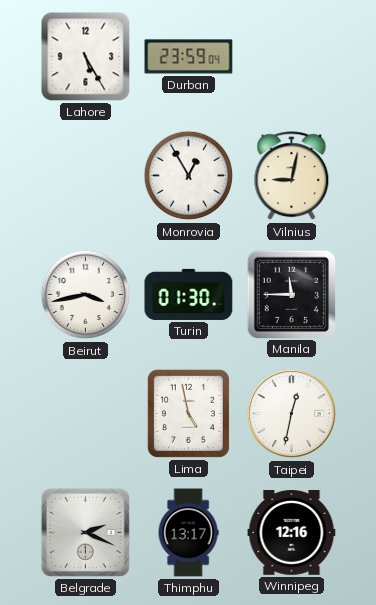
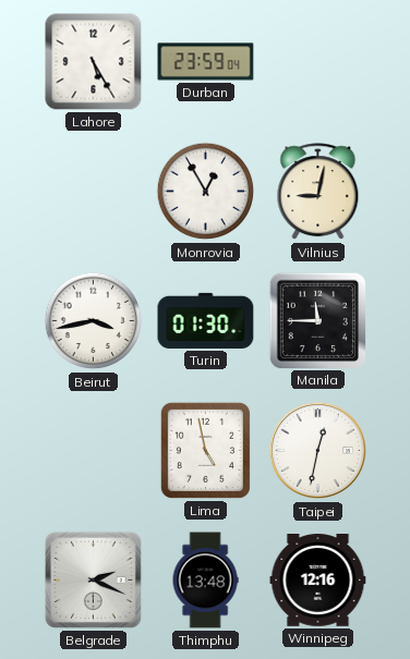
Thimphu: 13:17 -> 13:48
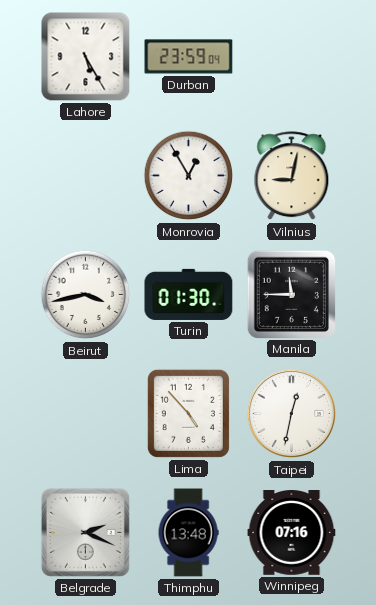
Lima: 4:58 -> 4:53
Winnipeg: 12:16 -> 07:16
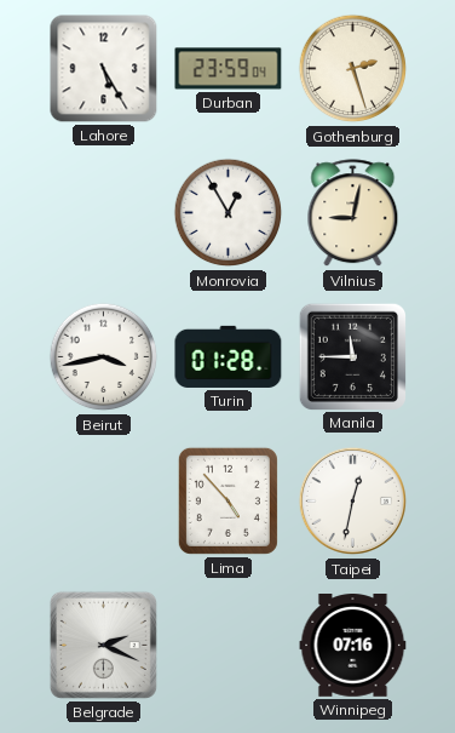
Gothenburg: none -> 2:27
Turin: 01:30 -> 01:28
Thimphu: 13:48 -> none
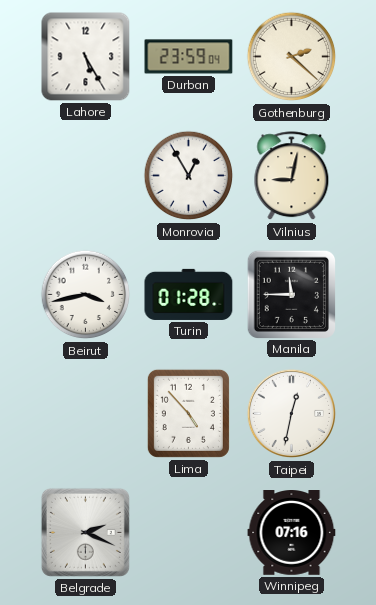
Gothenburg: 2:27 -> 2:22
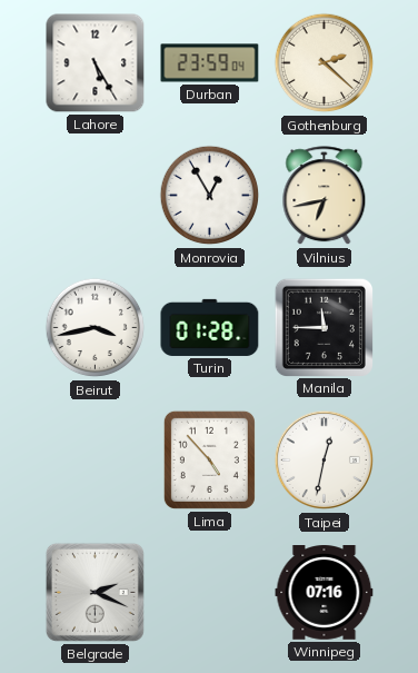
Vilnius: 9:02 -> 6:43
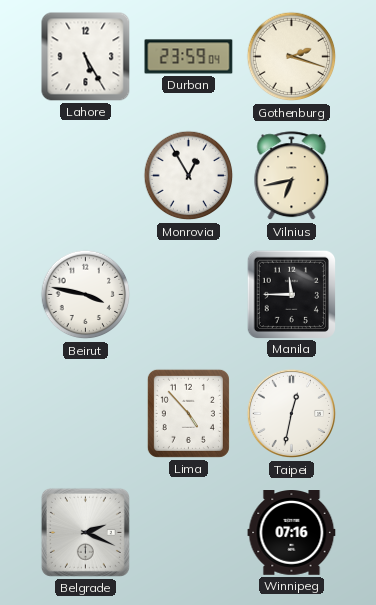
Gothenburg: 2:22 -> 2:18
Beirut: 3:43 -> 3:47
Turin: 01:28 -> none
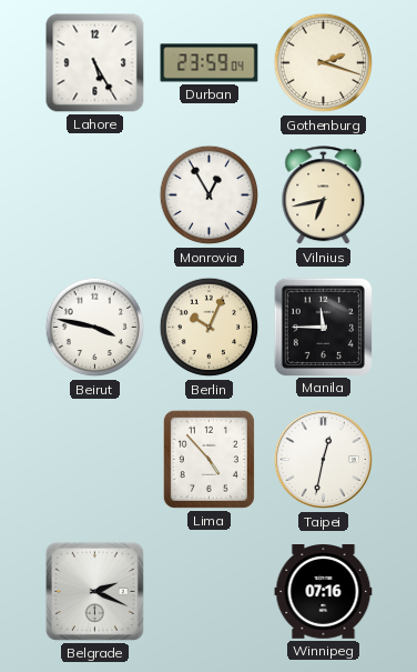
Berlin: none -> 10:04
